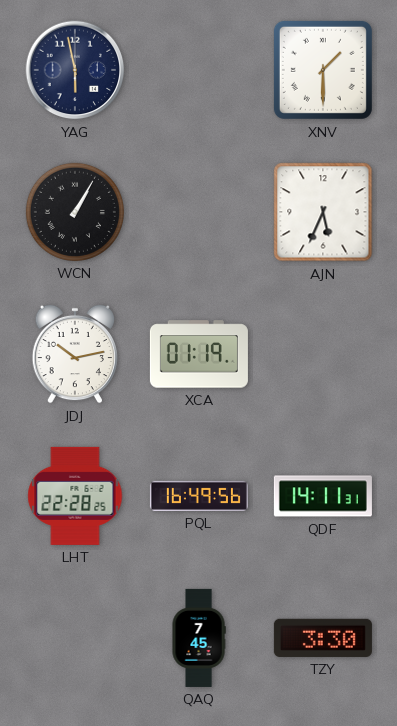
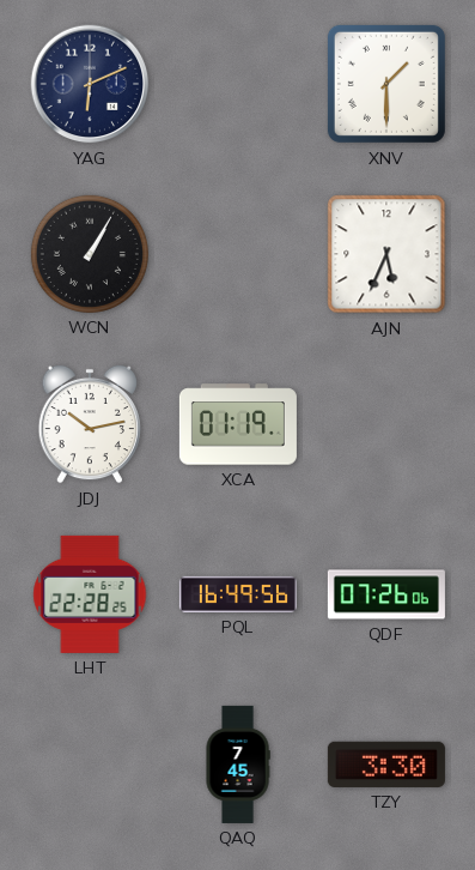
YAG: 5:58 -> 6:11
QDF: 14:11 -> 07:26
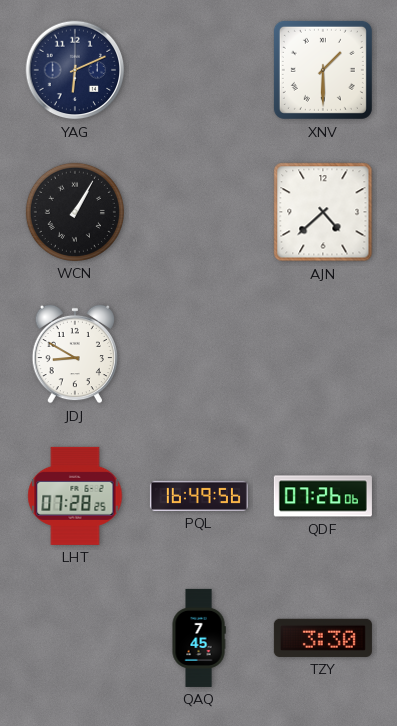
AJN: 5:34 -> 4:38
JDJ: 10:13 -> 8:50
XCA: 01:19 -> none
LHT: 22:28 -> 07:28
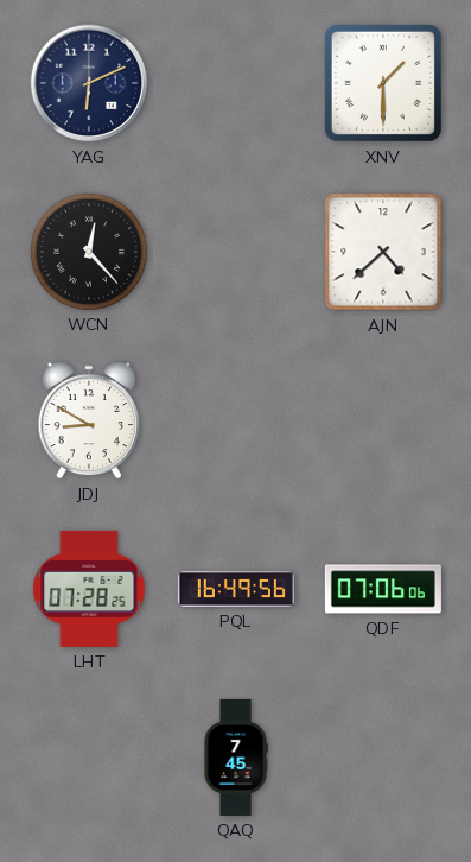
WCN: 1:05 -> 12:23
QDF: 07:26 -> 07:06
TZY: 3:30 -> none
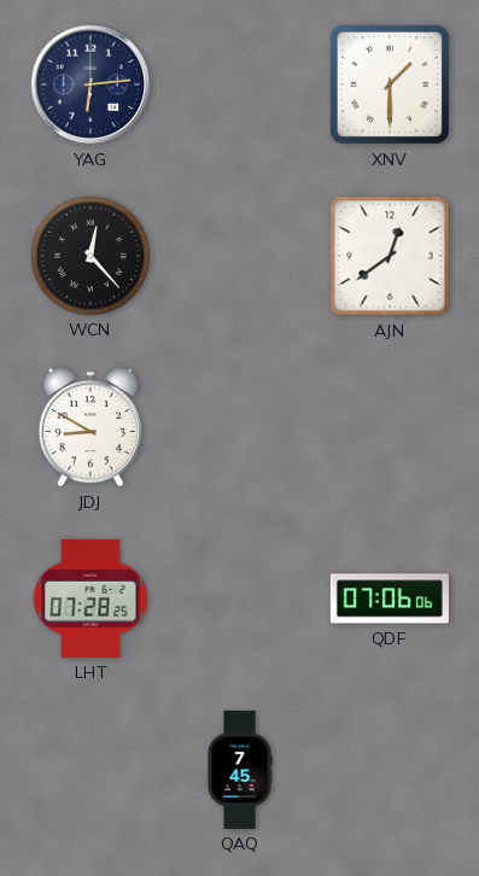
YAG: 6:11 -> 6:14
AJN: 4:38 -> 12:39
PQL: 16:49 -> none
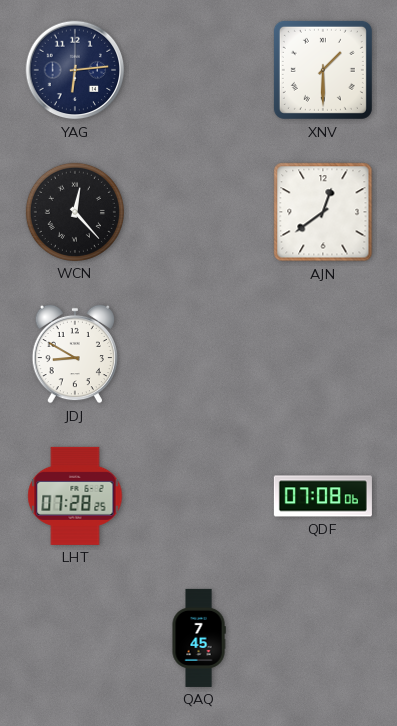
QDF: 07:06 -> 07:08
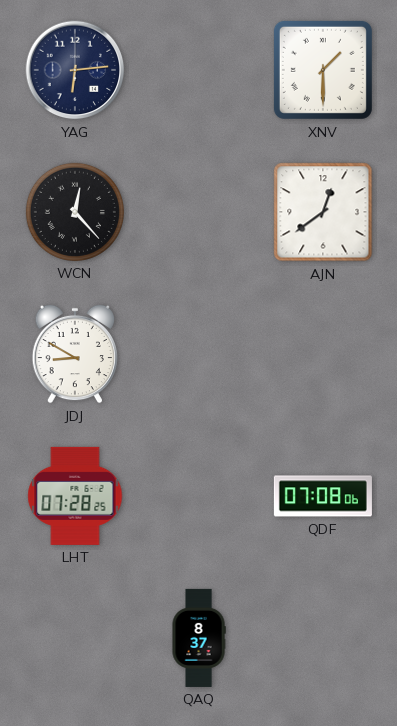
QAQ: 7:45 -> 8:37
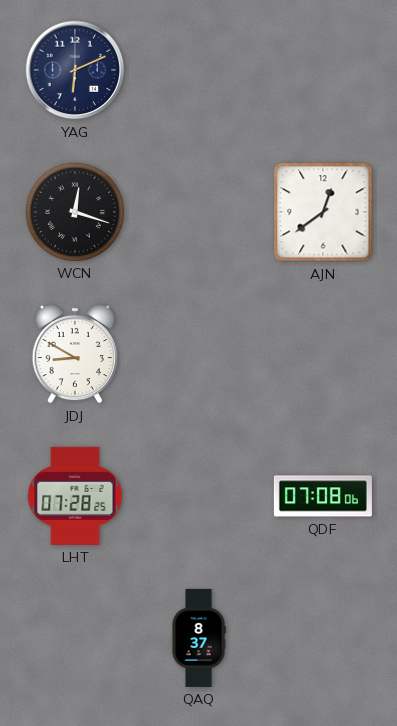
YAG: 6:14 -> 6:11
XNV: 1:30 -> none
WCN: 12:23 -> 12:18
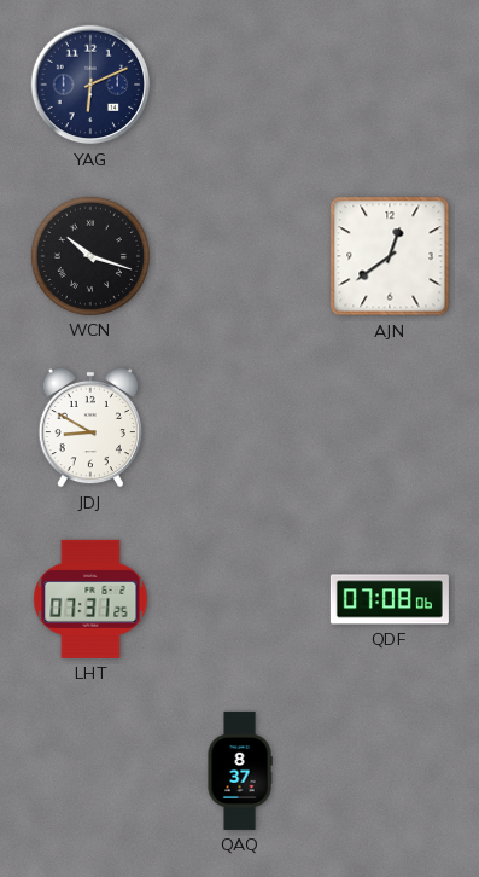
WCN: 12:18 -> 10:18
LHT: 07:28 -> 07:31
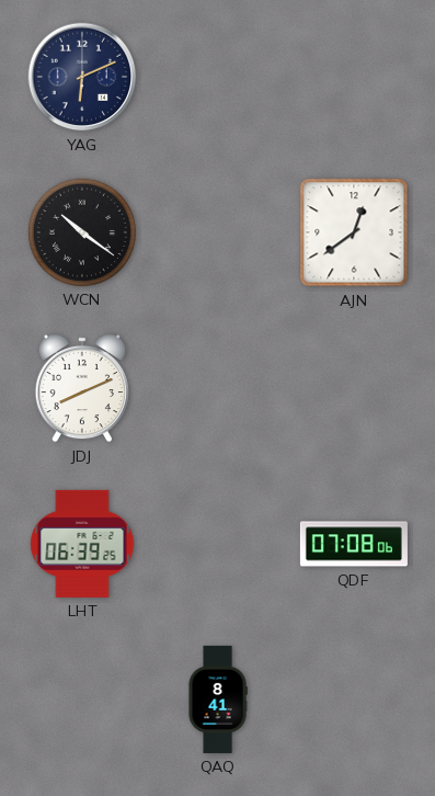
WCN: 10:18 -> 10:21
JDJ: 8:50 -> 8:11
LHT: 07:31 -> 06:39
QAQ: 8:37 -> 8:41
